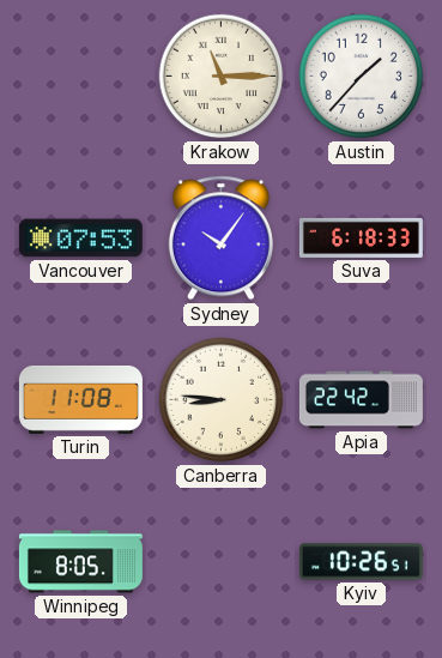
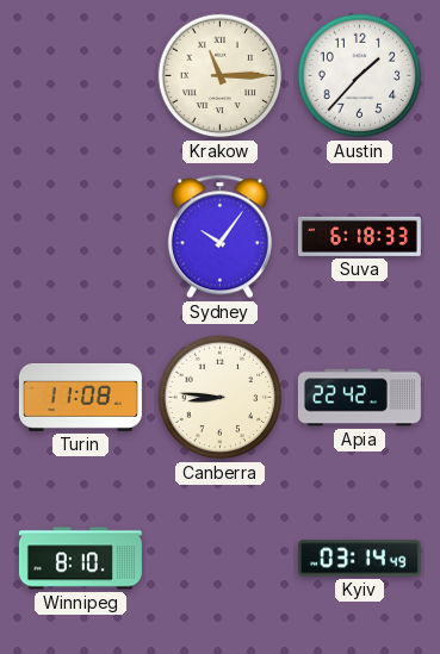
Vancouver: 07:53 -> none
Winnipeg: 8:05 -> 8:10
Kyiv: 10:26 -> 03:14
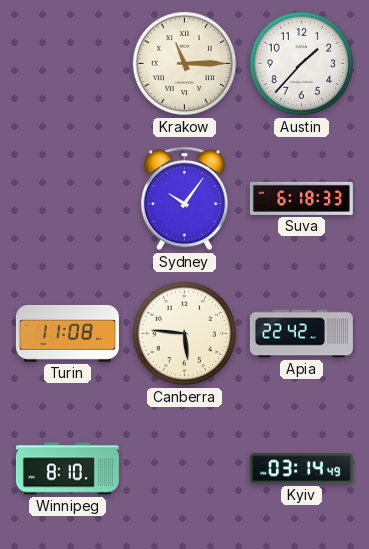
Canberra: 8:46 -> 5:46
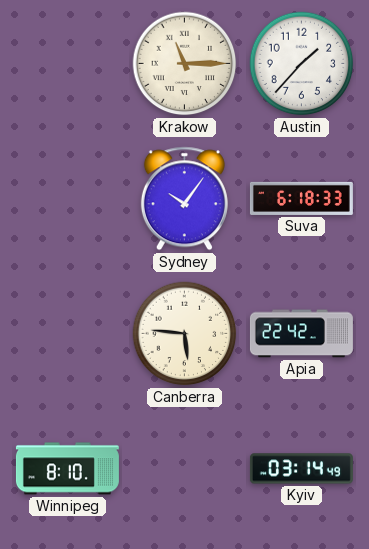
Turin: 11:08 -> none
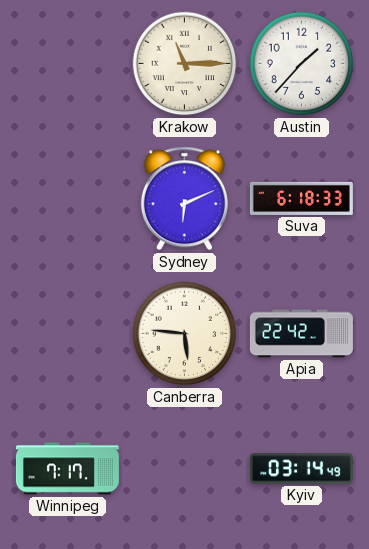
Sydney: 10:06 -> 6:11
Winnipeg: 8:10 -> 7:17
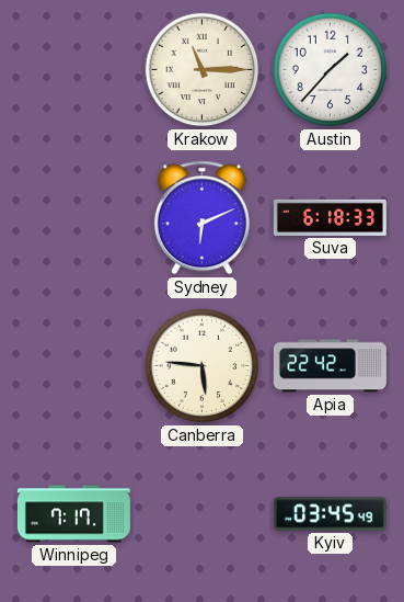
Kyiv: 03:14 -> 03:45
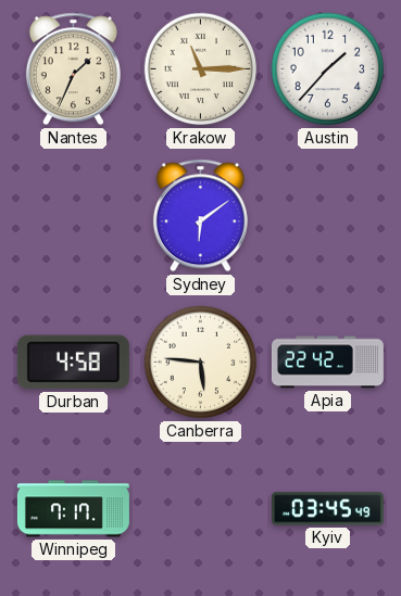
Nantes: none -> 1:34
Sydney: 6:11 -> 6:09
Suva: 6:18 -> none
Durban: none -> 4:58
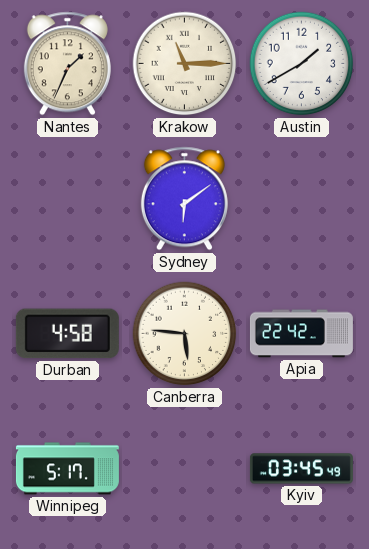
Austin: 1:37 -> 1:40
Winnipeg: 7:17 -> 5:17
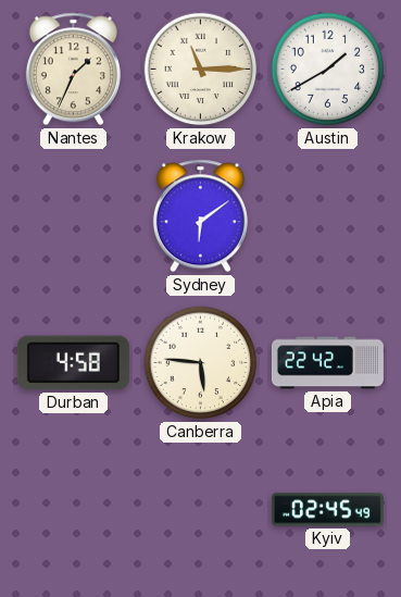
Winnipeg: 5:17 -> none
Kyiv: 03:45 -> 02:45
